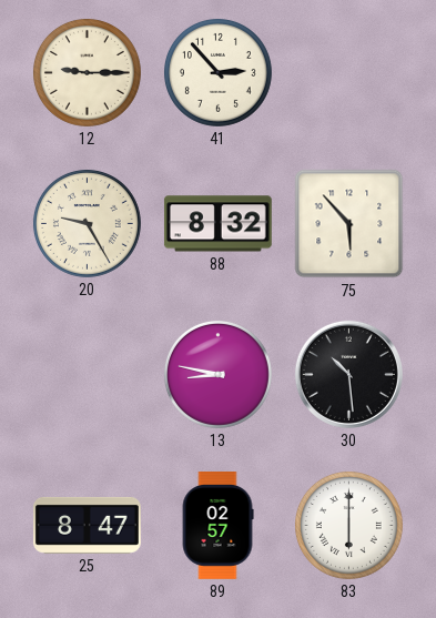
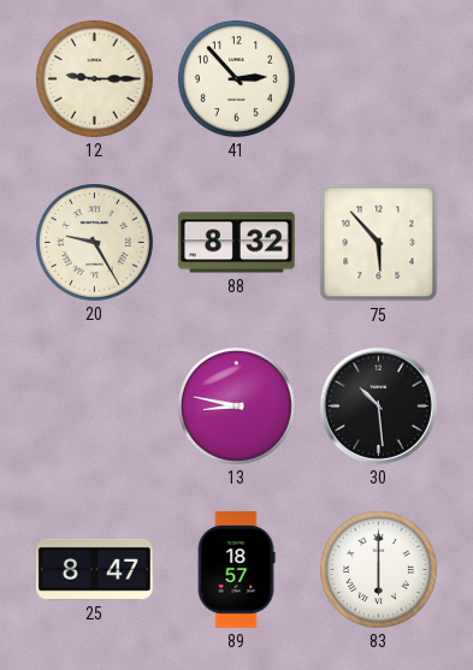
89: 02:57 -> 18:57
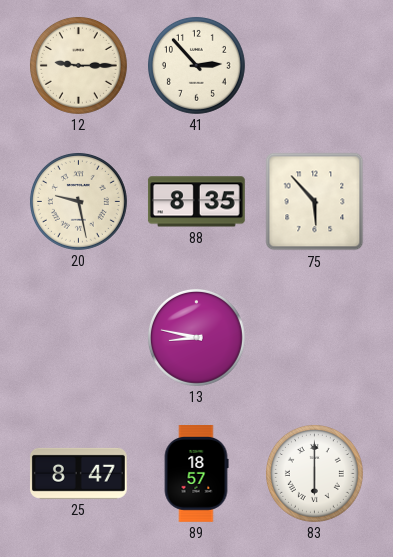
20: 9:25 -> 9:28
88: 8:32 -> 8:35
30: 10:29 -> none
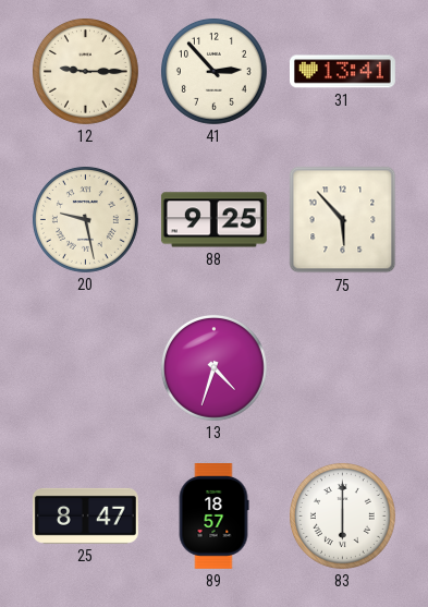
31: none -> 13:41
88: 8:35 -> 9:25
13: 8:47 -> 4:33
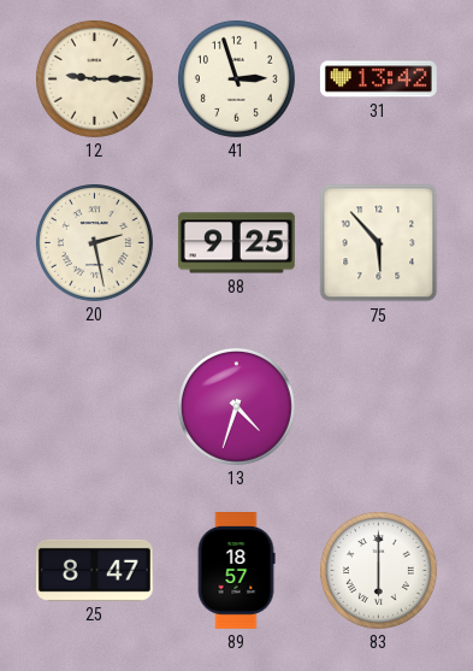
41: 2:53 -> 2:57
31: 13:41 -> 13:42
20: 9:28 -> 2:28
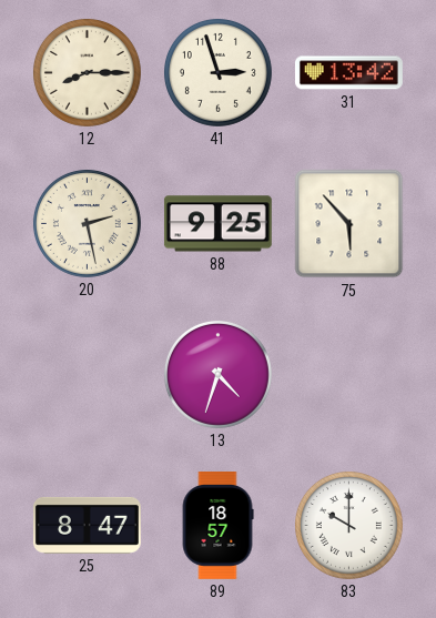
12: 9:15 -> 8:15
83: 6:00 -> 10:00
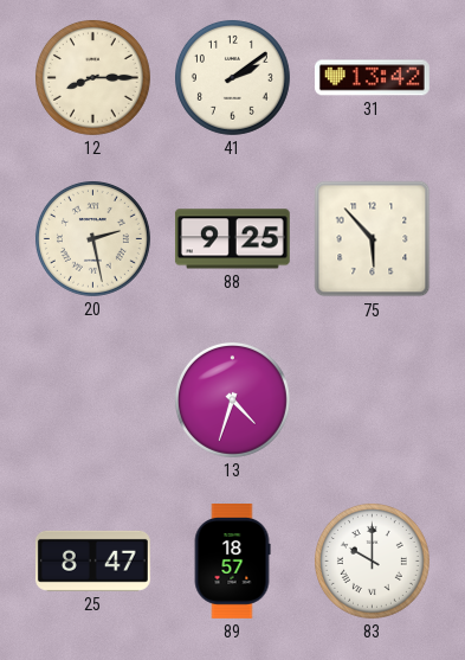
41: 2:57 -> 2:09
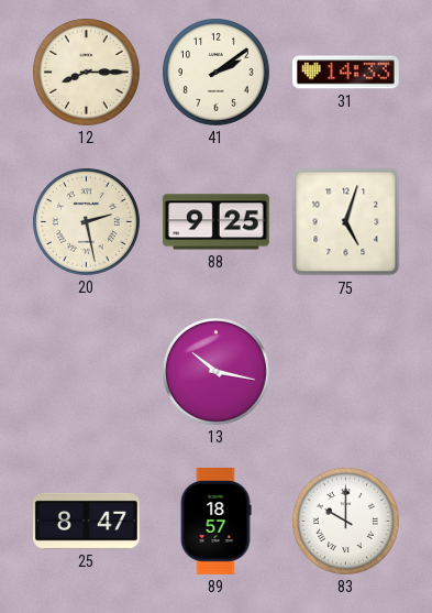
31: 13:42 -> 14:33
75: 5:53 -> 5:03
13: 4:33 -> 10:17
